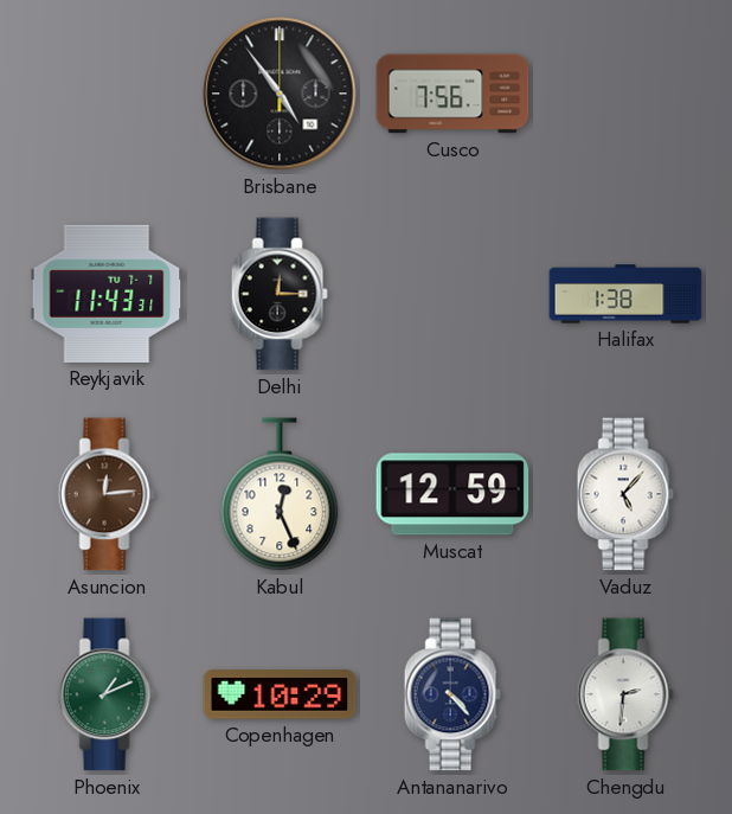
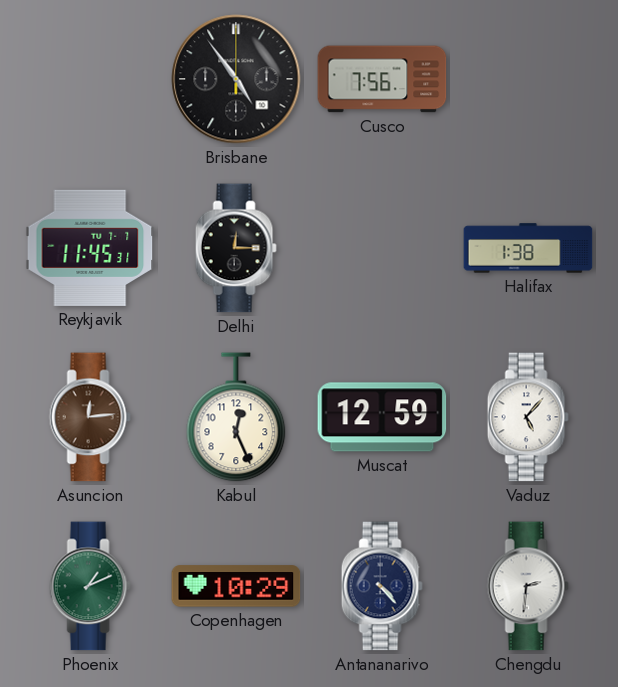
Reykjavik: 11:43 -> 11:45
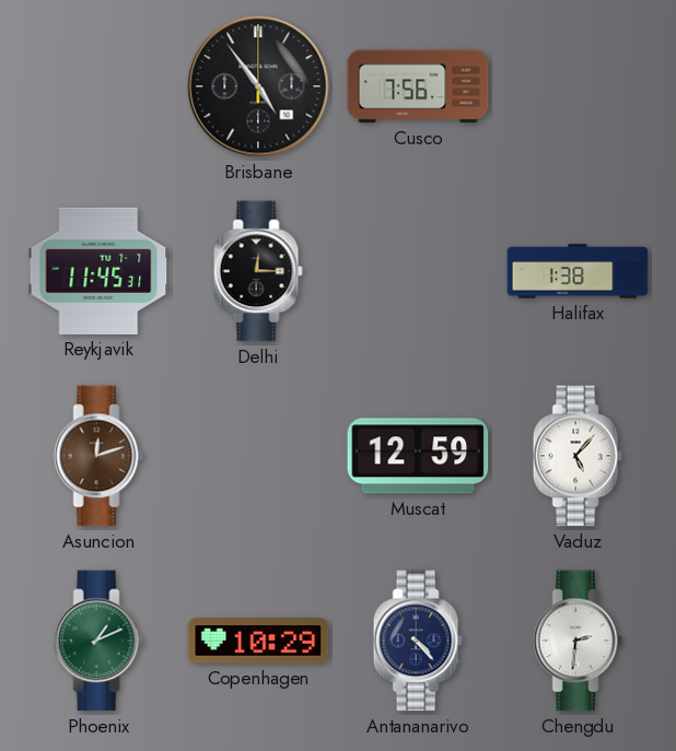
Asuncion: 12:14 -> 12:12
Kabul: 12:26 -> none
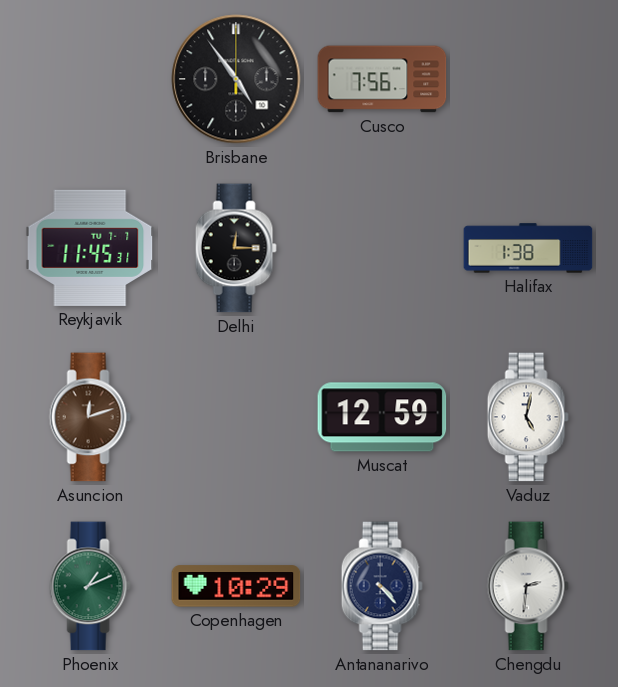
Vaduz: 5:07 -> 5:02
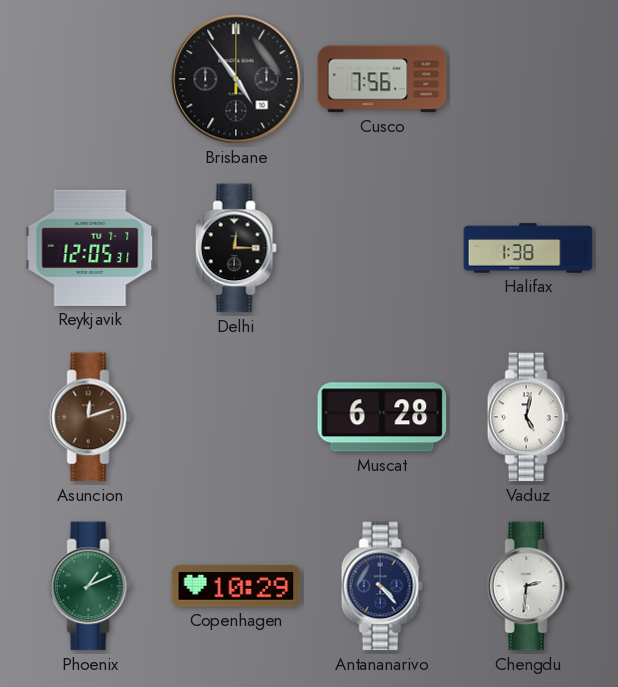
Reykjavik: 11:45 -> 12:05
Muscat: 12:59 -> 6:28
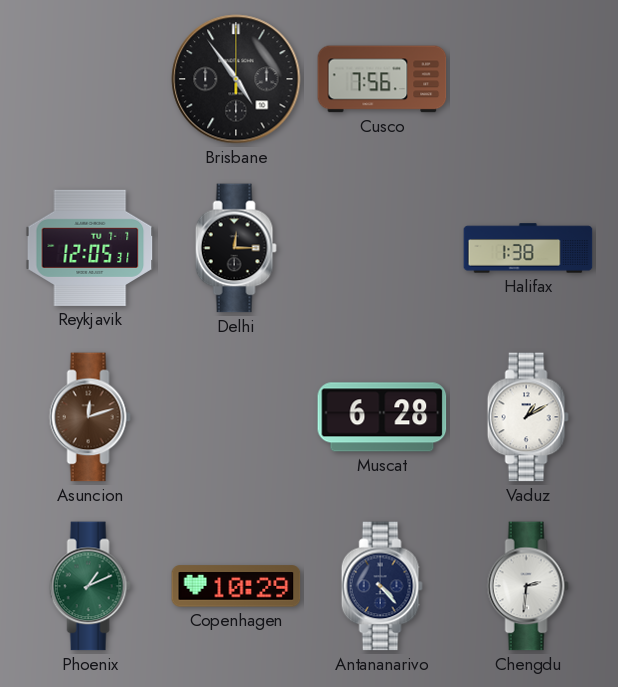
Vaduz: 5:02 -> 1:10
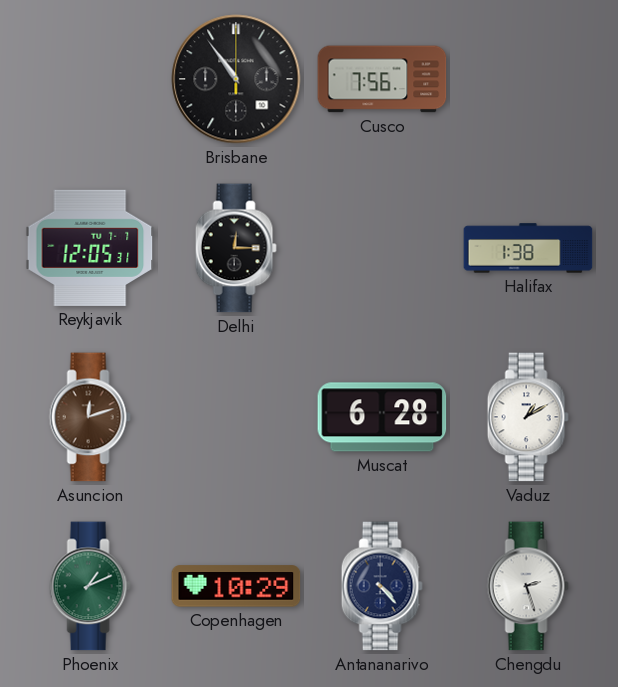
Brisbane: 4:54 -> 10:54
Chengdu: 2:31 -> 2:27
